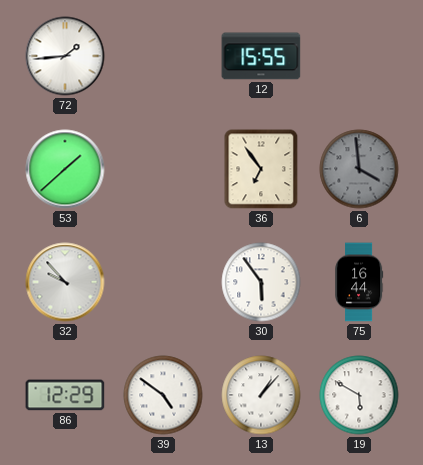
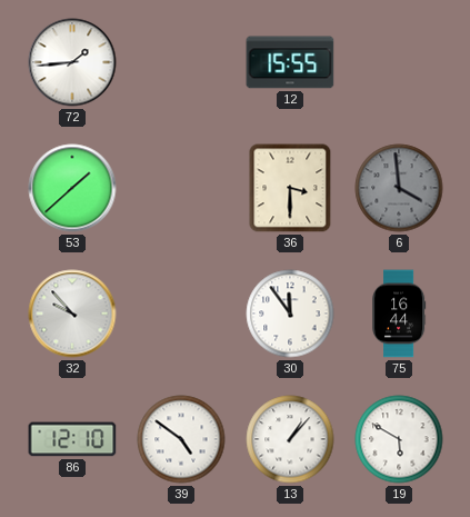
36: 6:54 -> 3:30
30: 5:54 -> 11:54
86: 12:29 -> 12:10
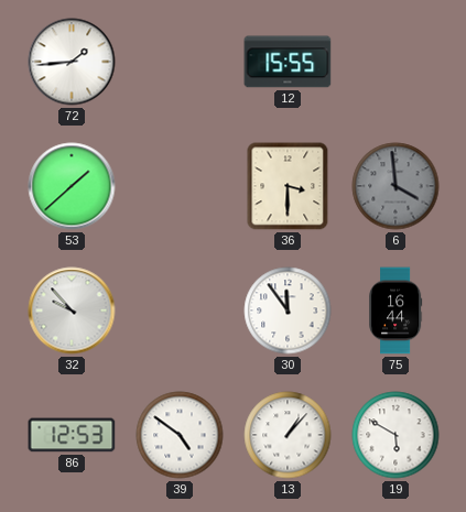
86: 12:10 -> 12:53
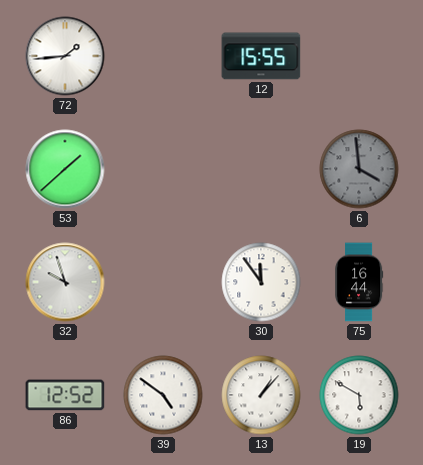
36: 3:30 -> none
32: 9:53 -> 9:57
86: 12:53 -> 12:52
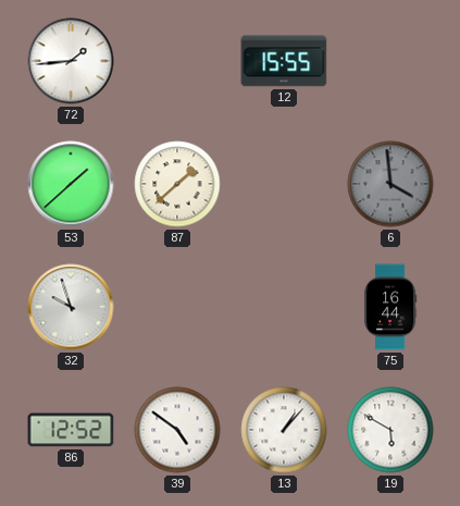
87: none -> 1:38
30: 11:54 -> none
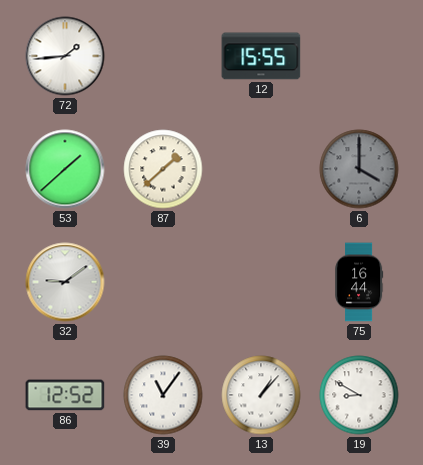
6: 3:59 -> 4:00
32: 9:57 -> 9:09
39: 4:51 -> 11:06
19: 5:50 -> 8:50
